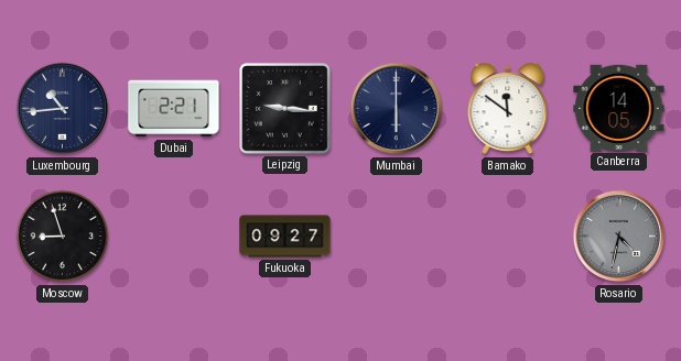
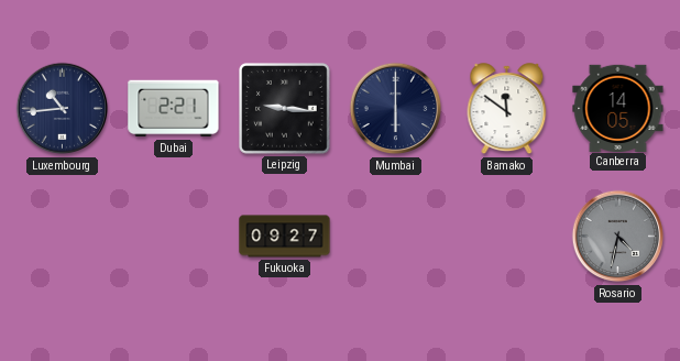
Moscow: 8:57 -> none
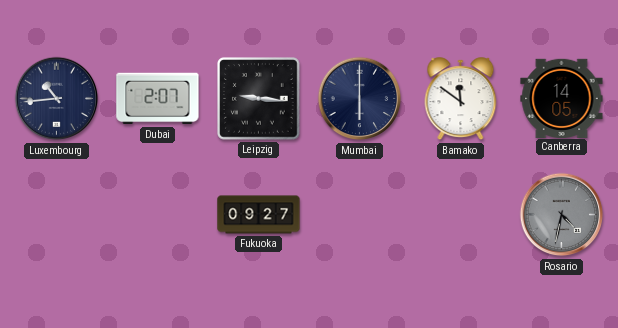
Dubai: 2:21 -> 2:07
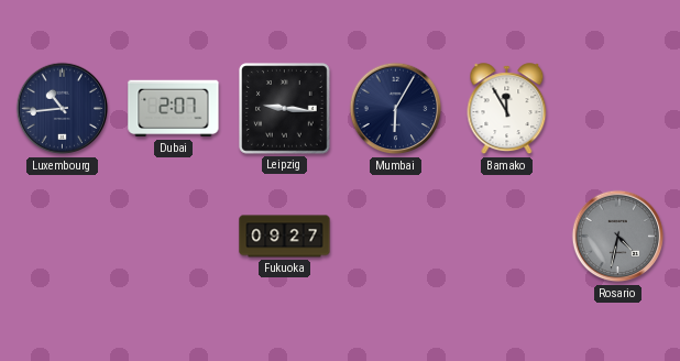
Mumbai: 6:00 -> 6:05
Bamako: 11:51 -> 11:55
Canberra: 14:05 -> none
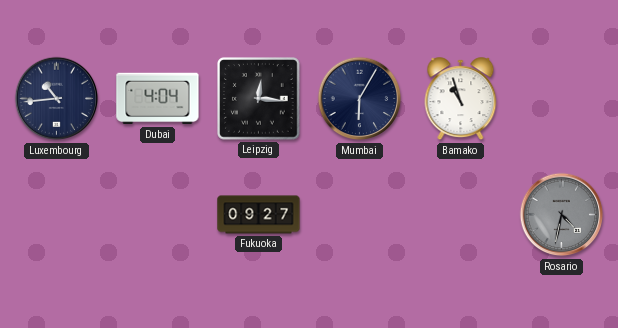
Dubai: 2:07 -> 4:04
Leipzig: 9:16 -> 12:16
Bamako: 11:55 -> 10:57
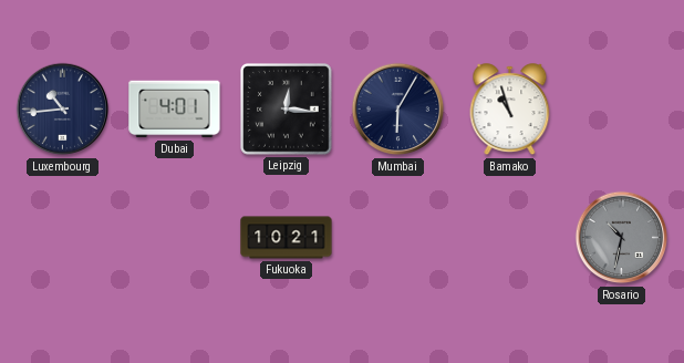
Dubai: 4:04 -> 4:01
Fukuoka: 09:27 -> 10:21
Rosario: 4:32 -> 10:32
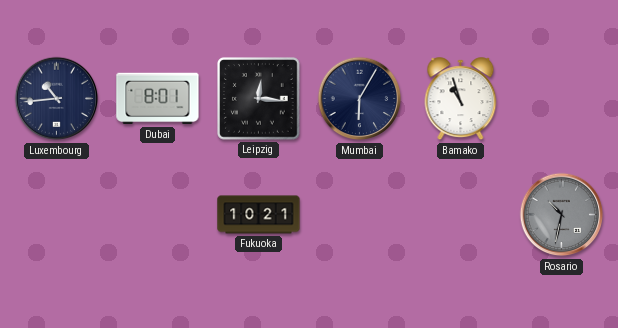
Dubai: 4:01 -> 8:01
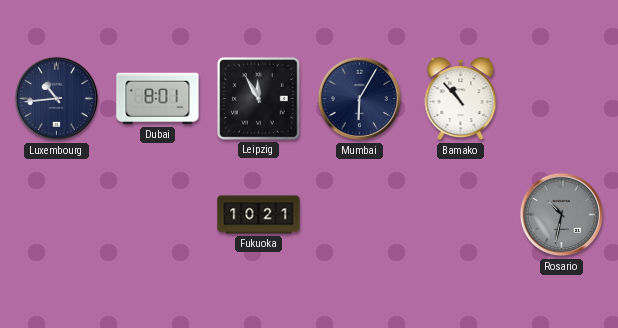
Leipzig: 12:16 -> 11:55
Bamako: 10:57 -> 10:53
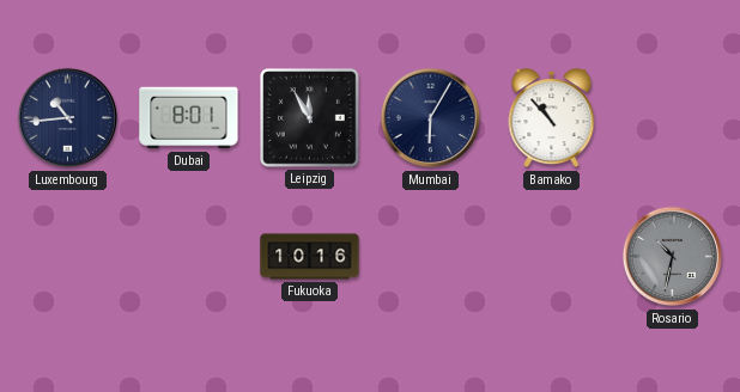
Fukuoka: 10:21 -> 10:16
